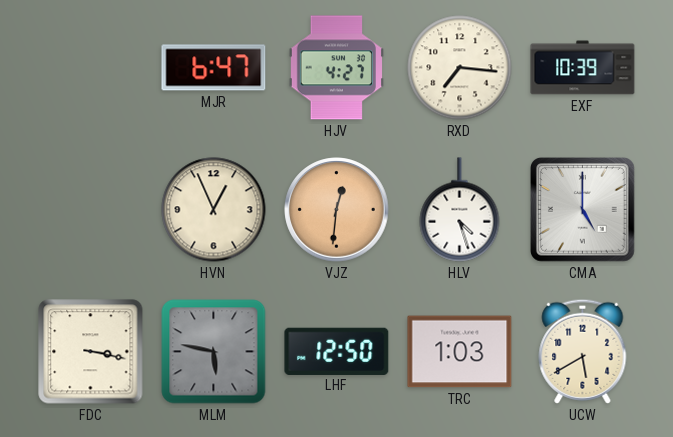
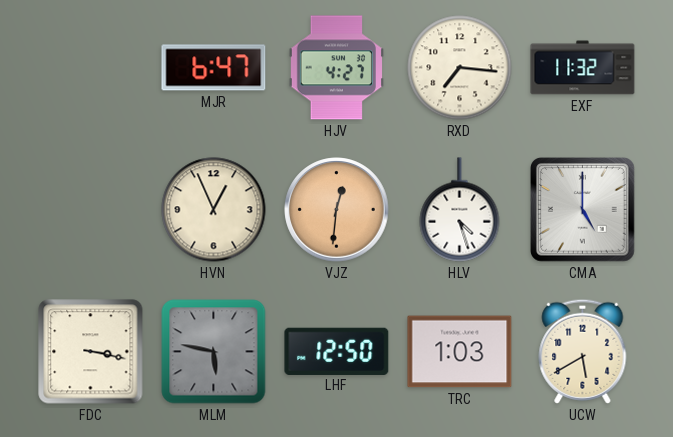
EXF: 10:39 -> 11:32
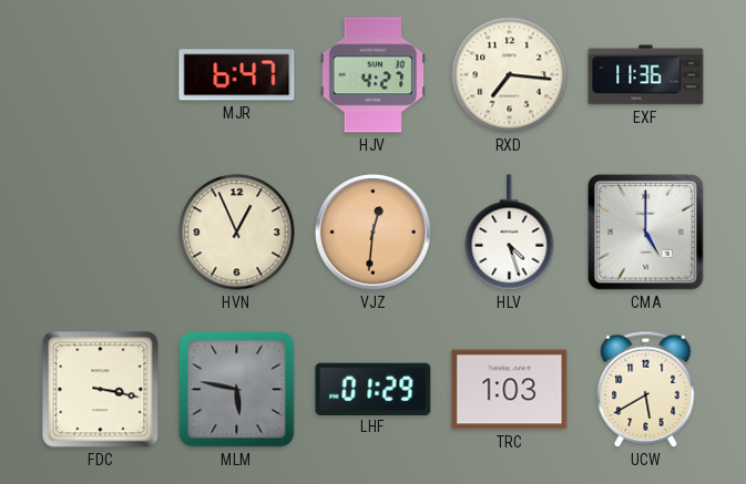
EXF: 11:32 -> 11:36
LHF: 12:50 -> 01:29
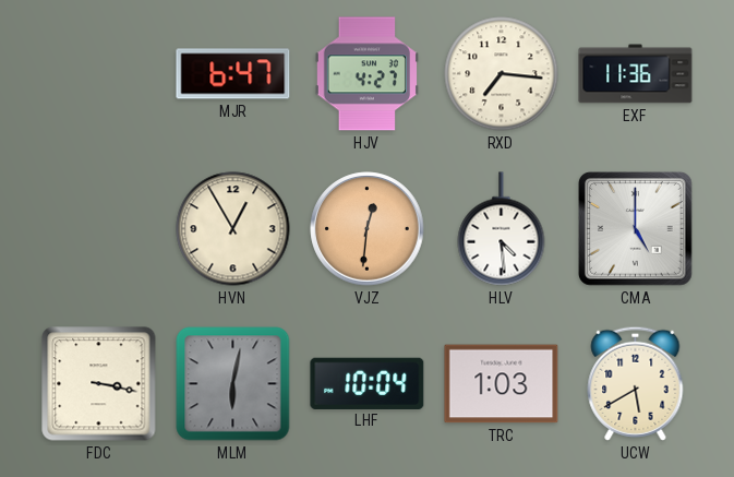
HVN: 12:56 -> 12:55
HLV: 4:27 -> 4:29
MLM: 5:47 -> 6:02
LHF: 01:29 -> 10:04
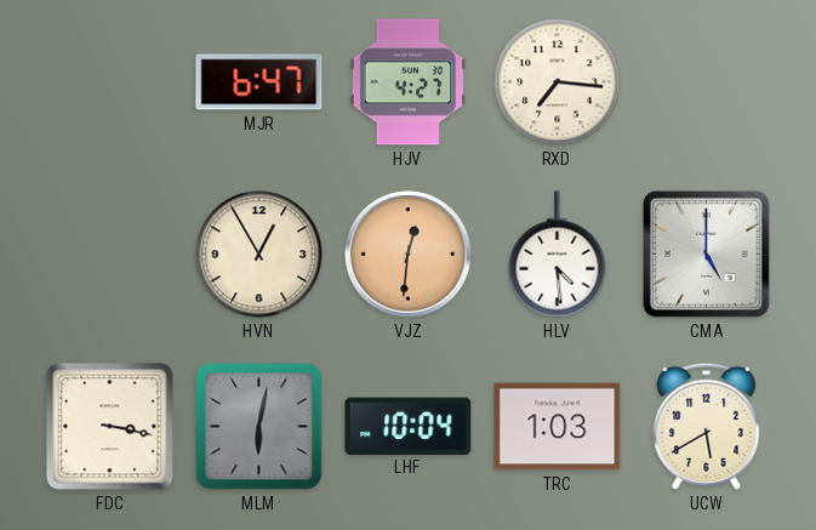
EXF: 11:36 -> none
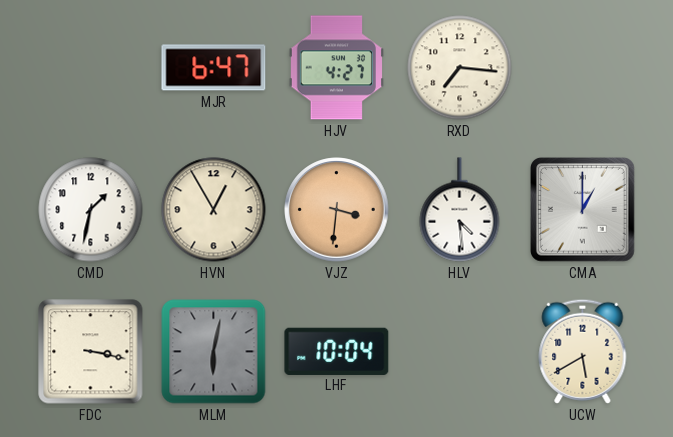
CMD: none -> 1:32
VJZ: 12:31 -> 3:31
CMA: 5:00 -> 1:00
TRC: 1:03 -> none
